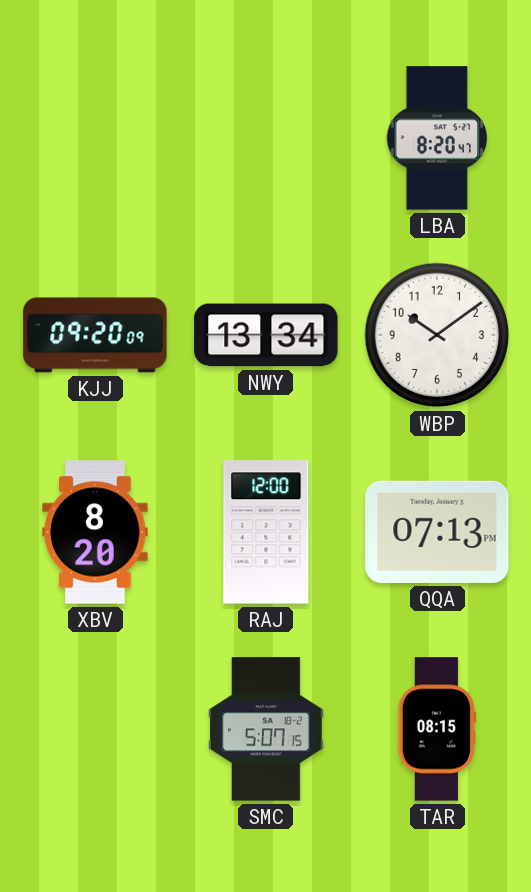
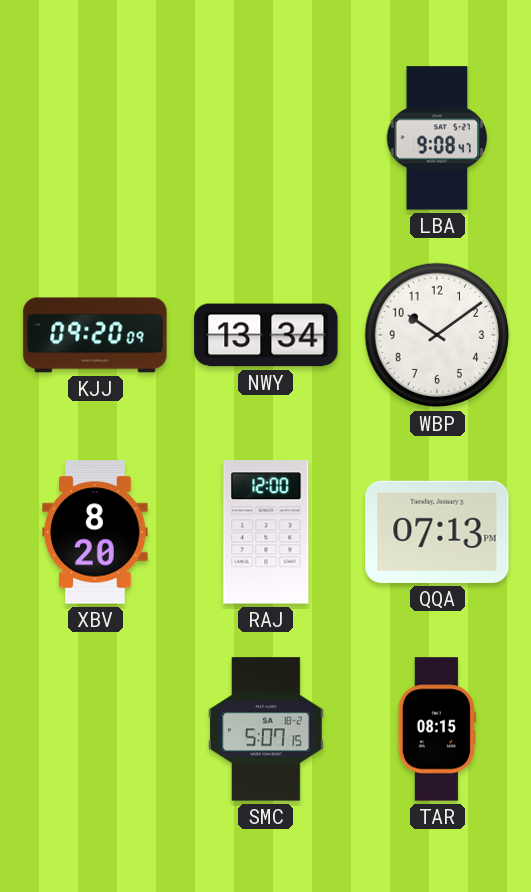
LBA: 8:20 -> 9:08
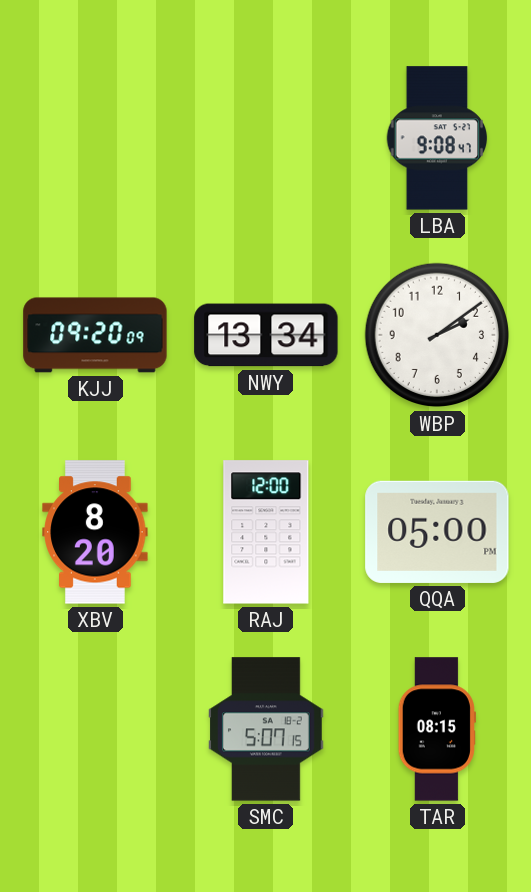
WBP: 10:09 -> 2:09
QQA: 07:13 -> 05:00
